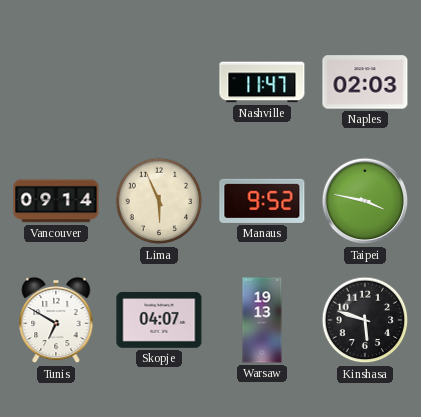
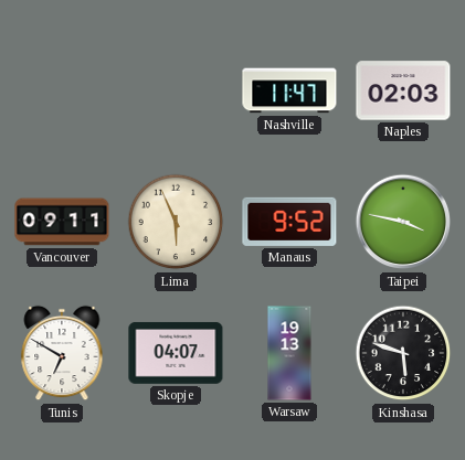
Vancouver: 09:14 -> 09:11
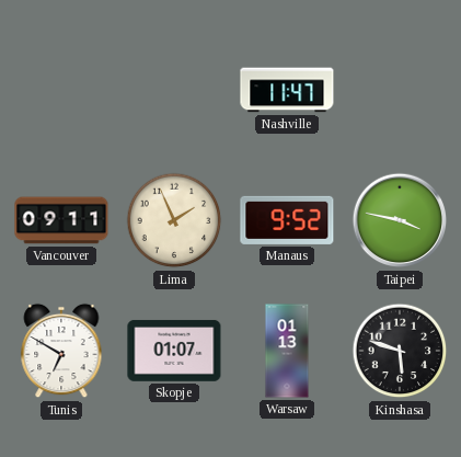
Naples: 02:03 -> none
Lima: 5:56 -> 1:56
Skopje: 04:07 -> 01:07
Warsaw: 19:13 -> 01:13
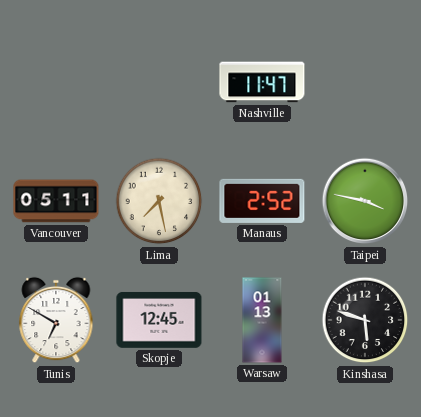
Vancouver: 09:11 -> 05:11
Lima: 1:56 -> 7:28
Manaus: 9:52 -> 2:52
Skopje: 01:07 -> 12:45
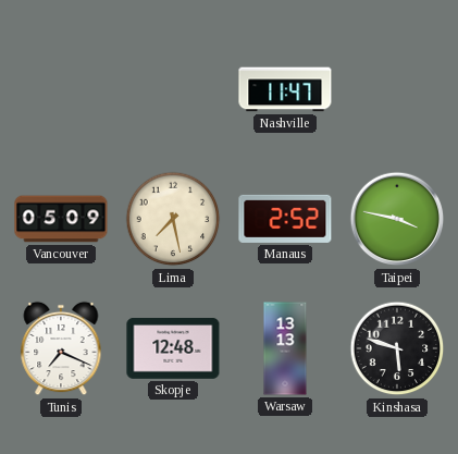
Vancouver: 05:11 -> 05:09
Tunis: 6:50 -> 7:19
Skopje: 12:45 -> 12:48
Warsaw: 01:13 -> 13:13
